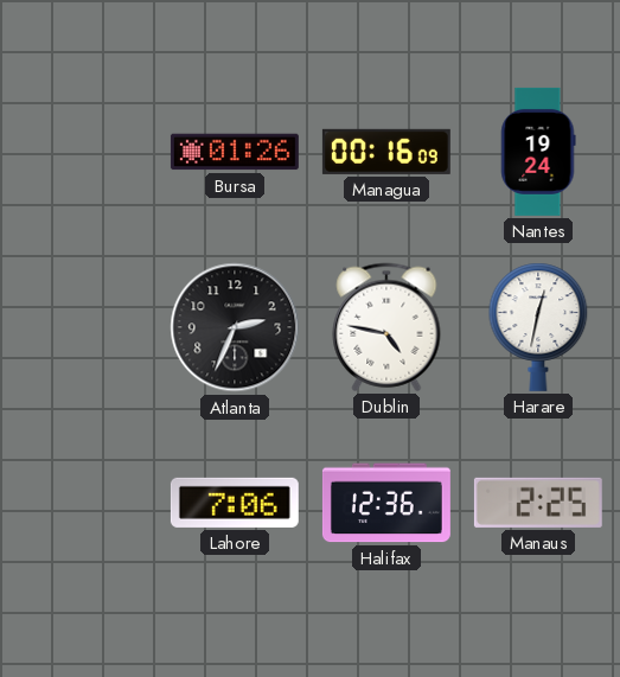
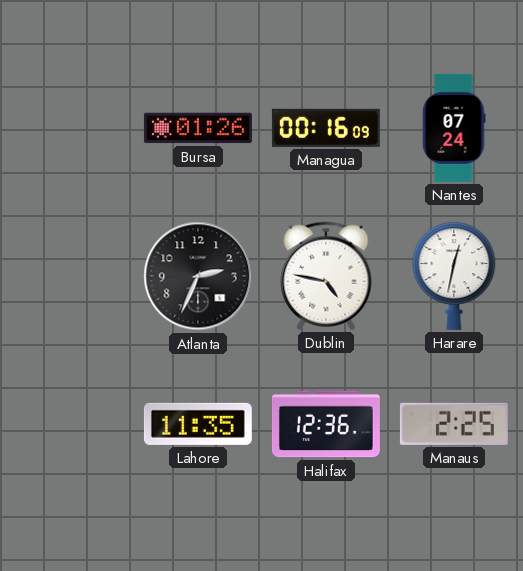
Nantes: 19:24 -> 07:24
Lahore: 7:06 -> 11:35
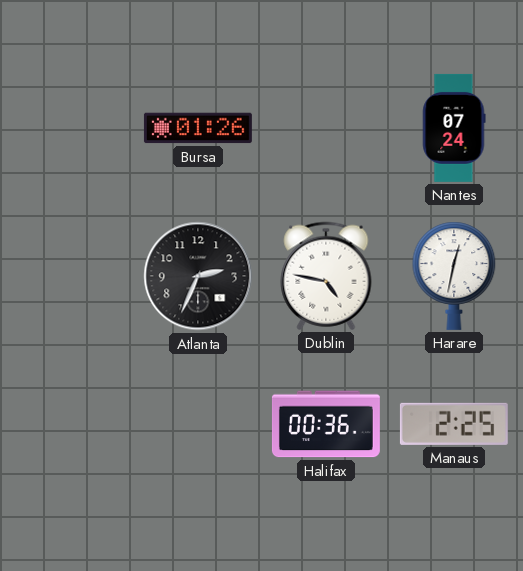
Managua: 00:16 -> none
Lahore: 11:35 -> none
Halifax: 12:36 -> 00:36
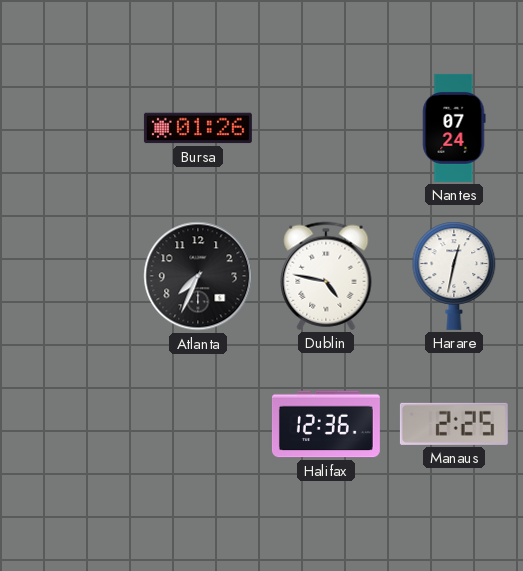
Atlanta: 2:34 -> 7:34
Halifax: 00:36 -> 12:36
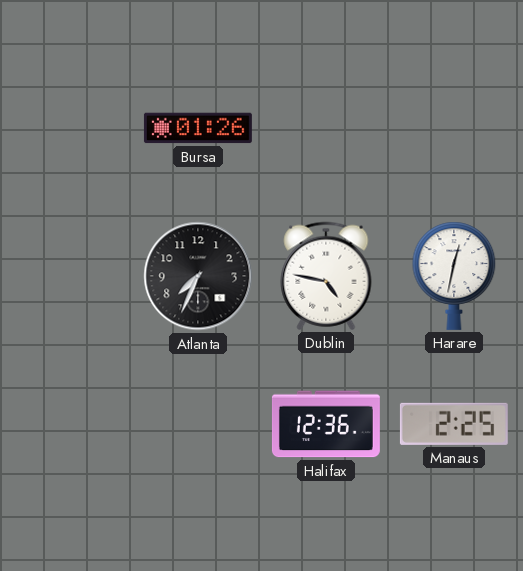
Nantes: 07:24 -> none
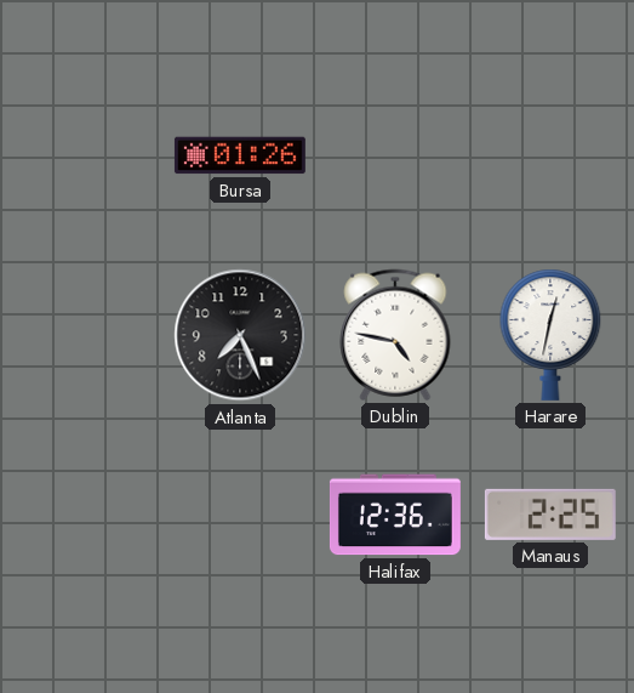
Atlanta: 7:34 -> 7:26
